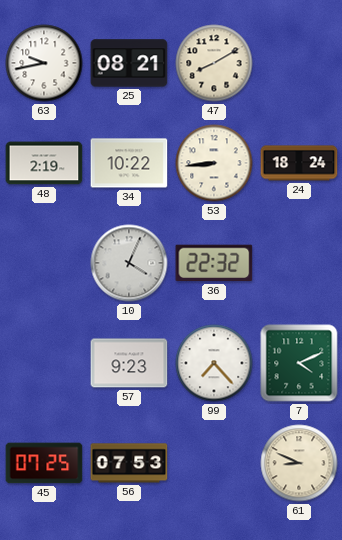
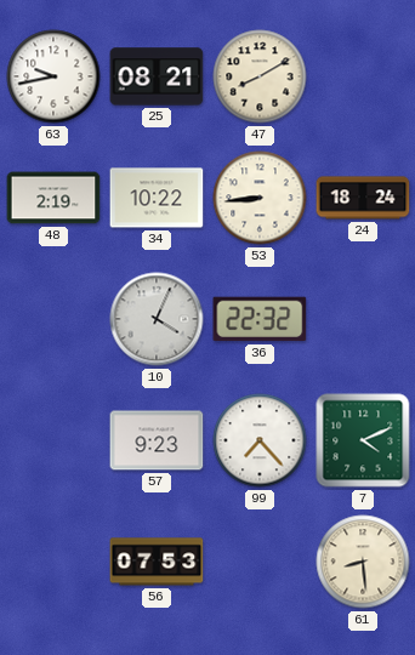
45: 07:25 -> none
61: 8:49 -> 8:29
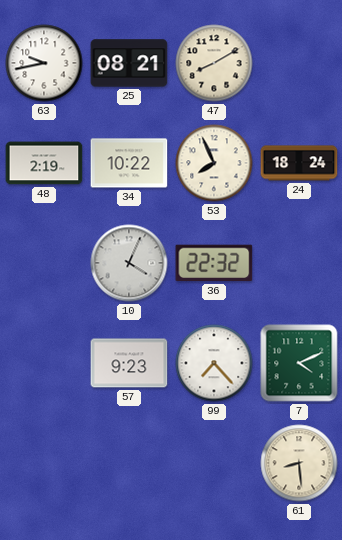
53: 8:44 -> 7:56
56: 07:53 -> none
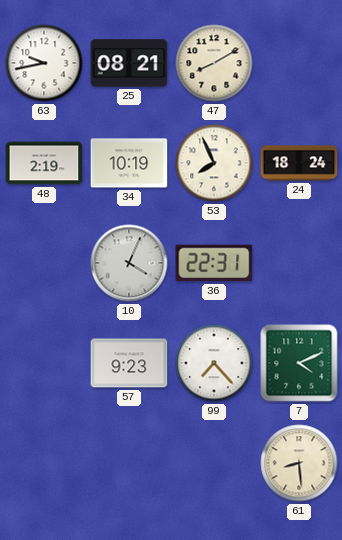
34: 10:22 -> 10:19
36: 22:32 -> 22:31
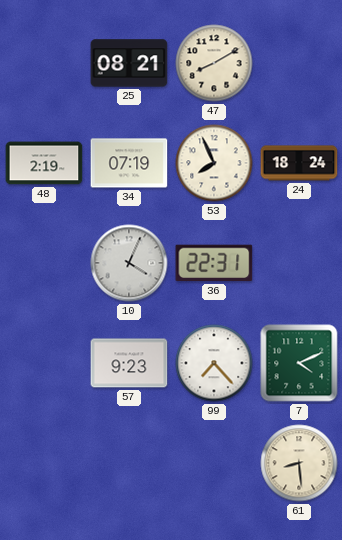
63: 9:43 -> none
34: 10:19 -> 07:19
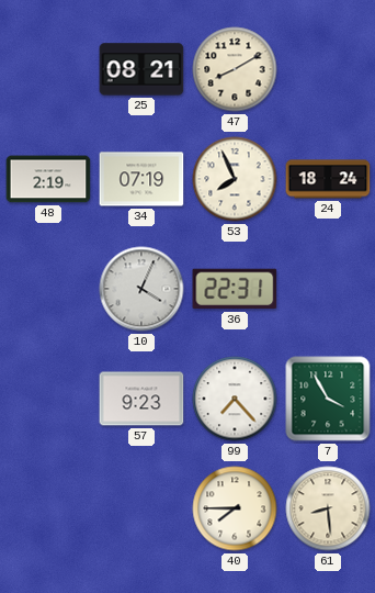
7: 4:11 -> 3:55
40: none -> 7:45
